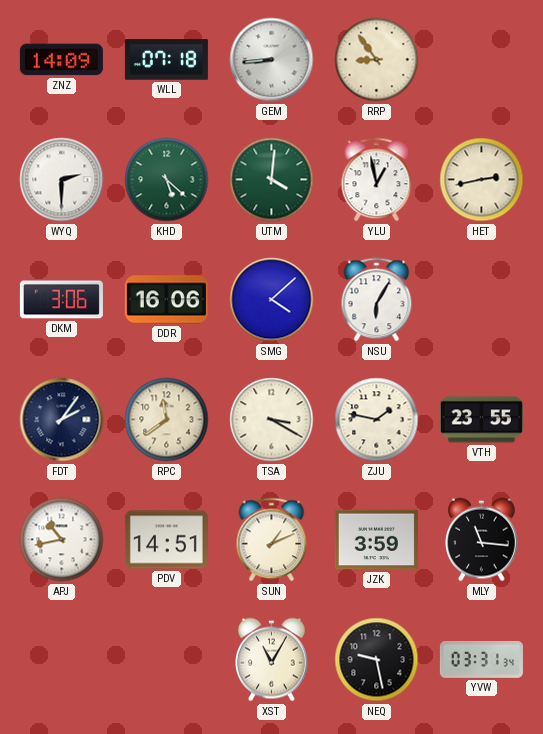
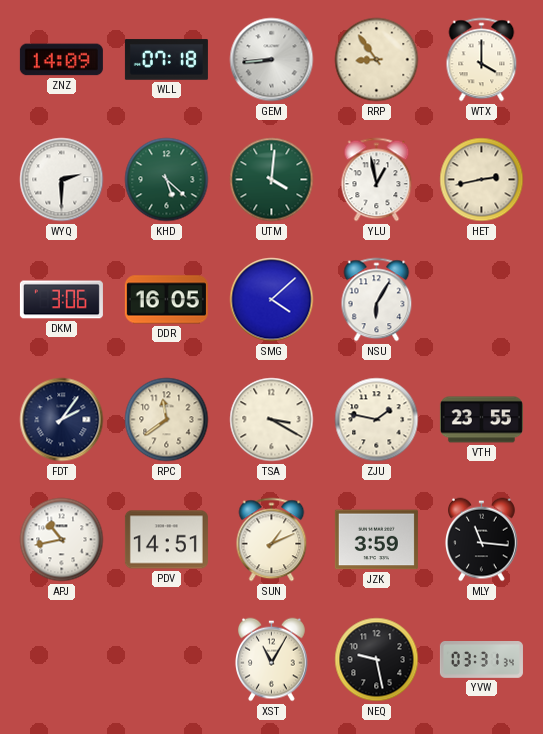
WTX: none -> 4:00
DDR: 16:06 -> 16:05
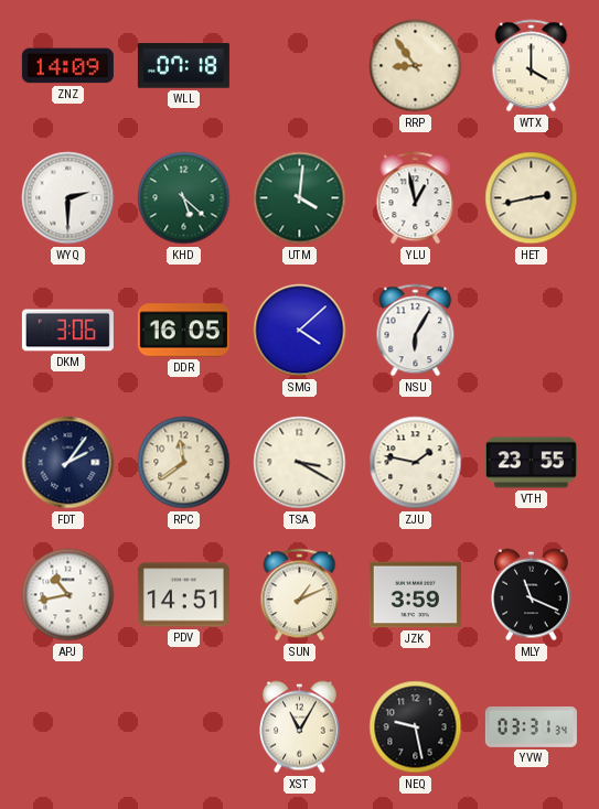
GEM: 8:44 -> none
MLY: 11:16 -> 11:19
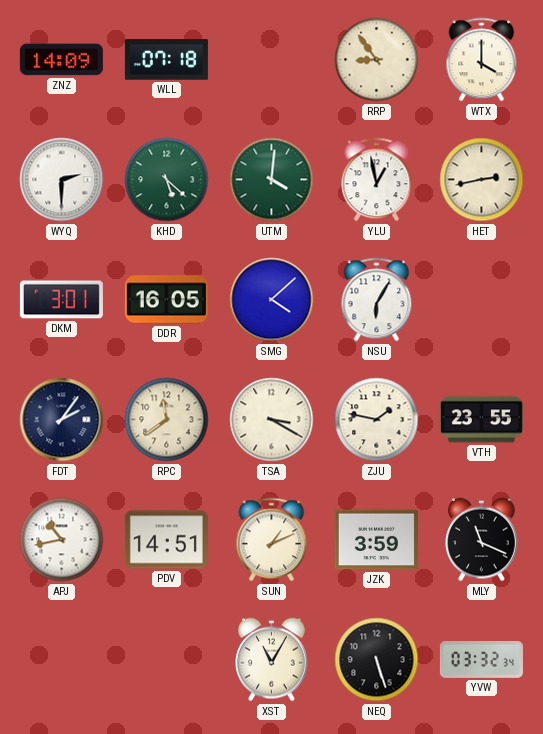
DKM: 3:06 -> 3:01
NEQ: 9:28 -> 5:27
YVW: 03:31 -> 03:32
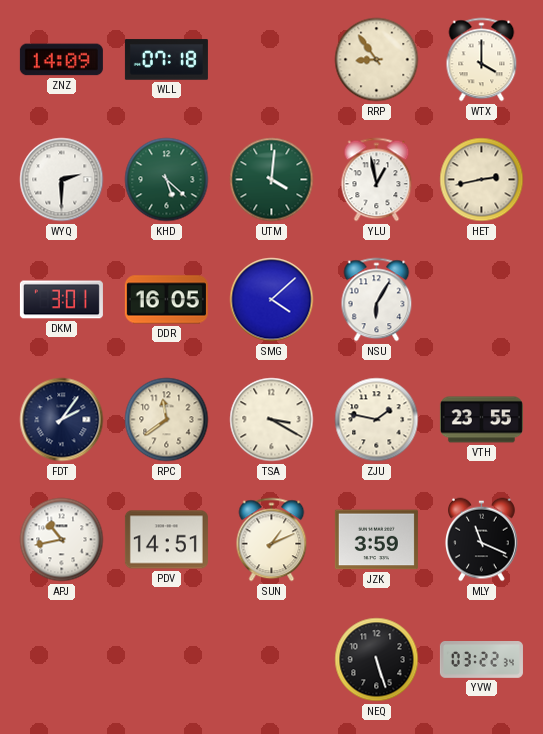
XST: 11:05 -> none
YVW: 03:32 -> 03:22
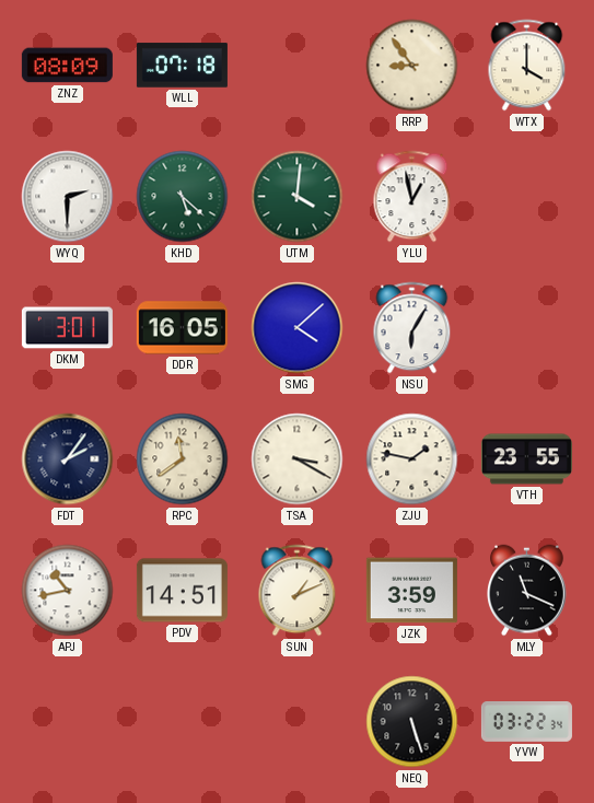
ZNZ: 14:09 -> 08:09
HET: 2:43 -> none
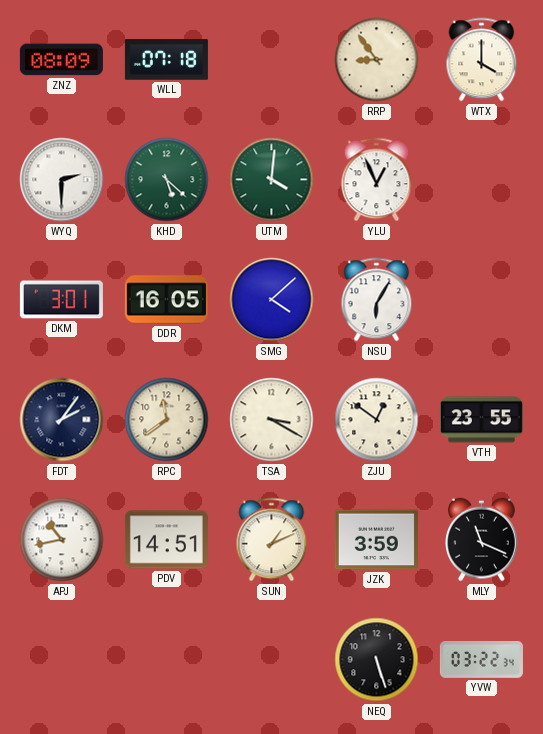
YLU: 12:58 -> 12:56
ZJU: 1:47 -> 12:51
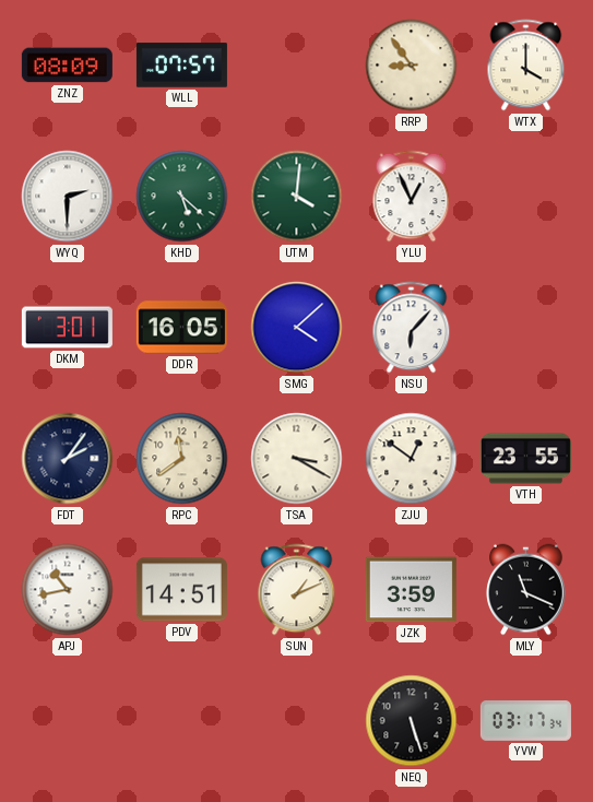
WLL: 07:18 -> 07:57
NSU: 6:05 -> 6:07
YVW: 03:22 -> 03:17
